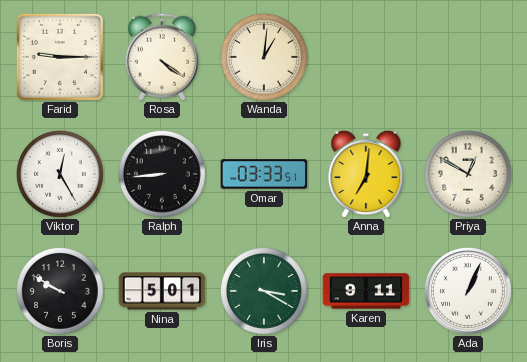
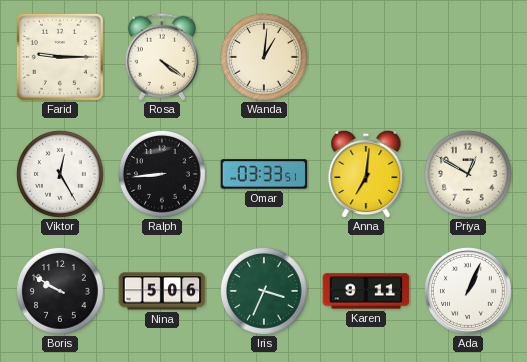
Nina: 5:01 -> 5:06
Iris: 3:20 -> 3:34
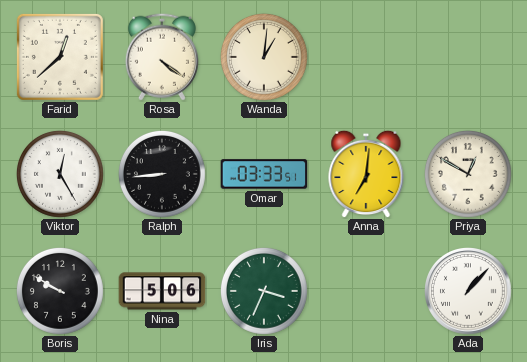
Farid: 9:15 -> 12:38
Karen: 9:11 -> none
Ada: 1:04 -> 1:07
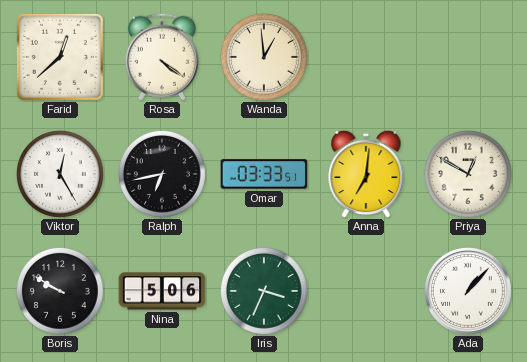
Wanda: 1:01 -> 12:59
Ralph: 8:44 -> 6:43
